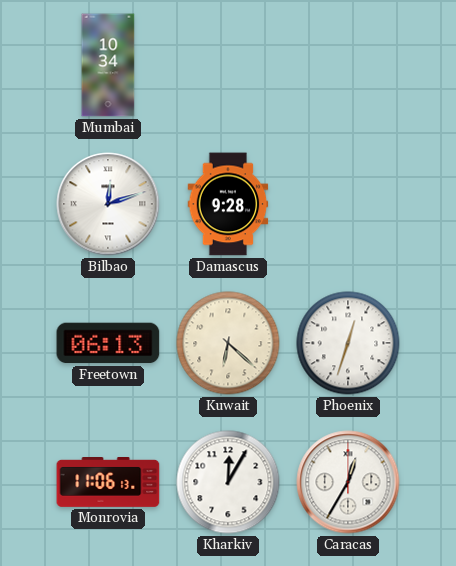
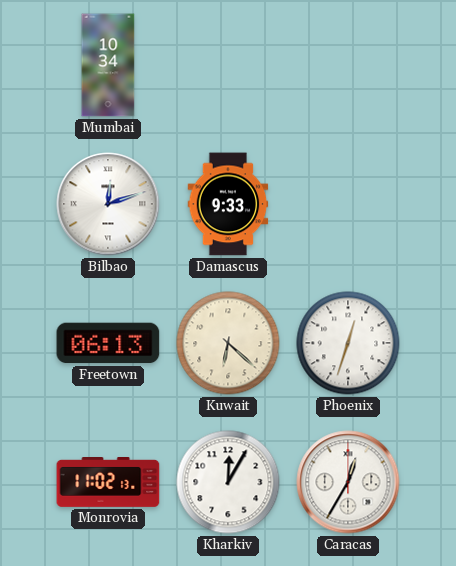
Damascus: 9:28 -> 9:33
Monrovia: 11:06 -> 11:02
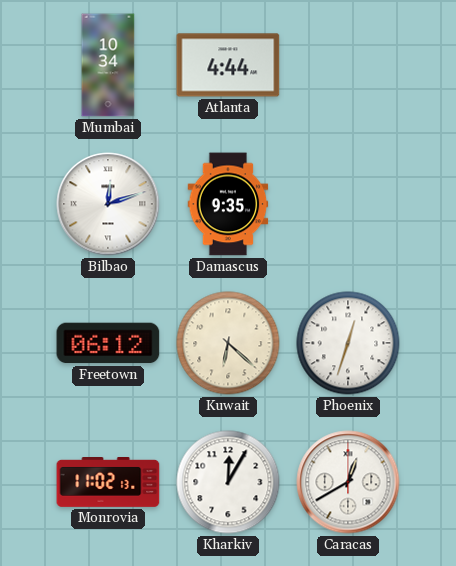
Atlanta: none -> 4:44
Damascus: 9:33 -> 9:35
Freetown: 06:13 -> 06:12
Caracas: 12:35 -> 12:40
